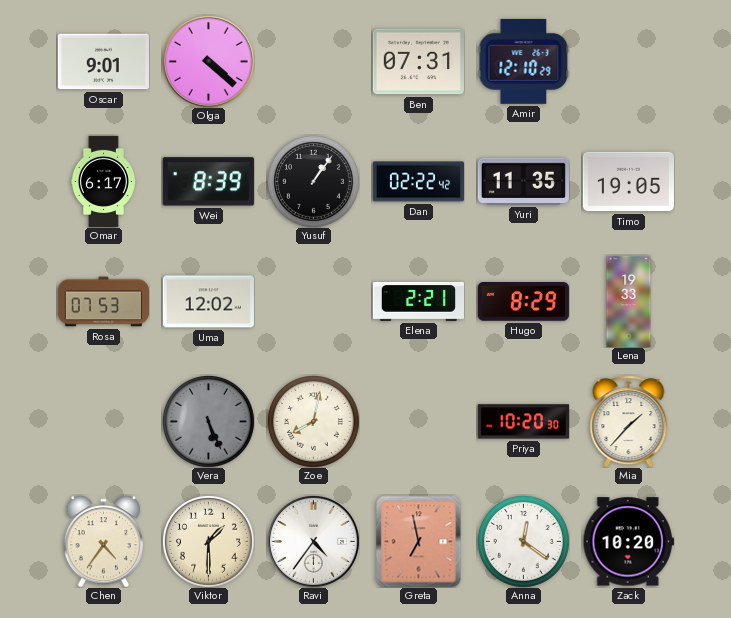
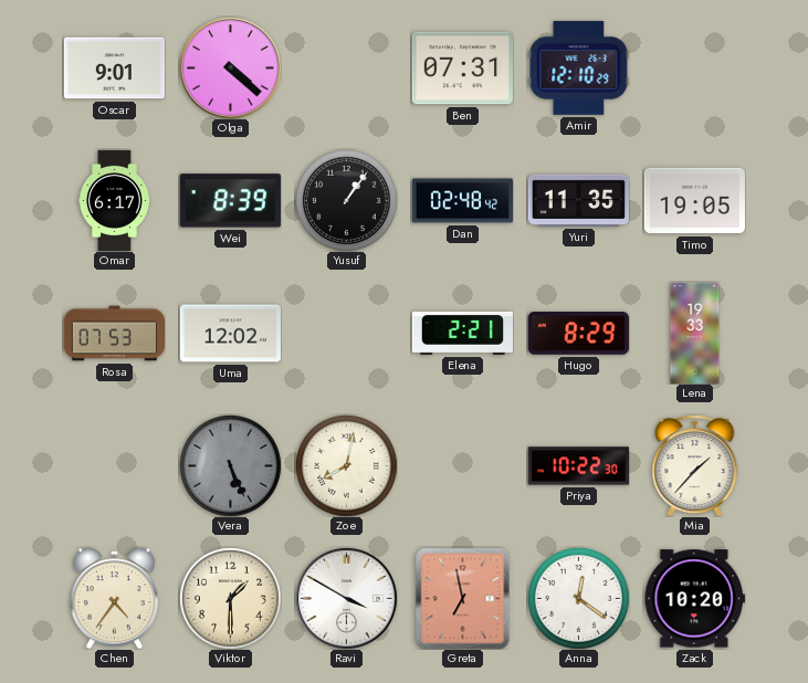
Dan: 02:22 -> 02:48
Priya: 10:20 -> 10:22
Ravi: 4:36 -> 3:50
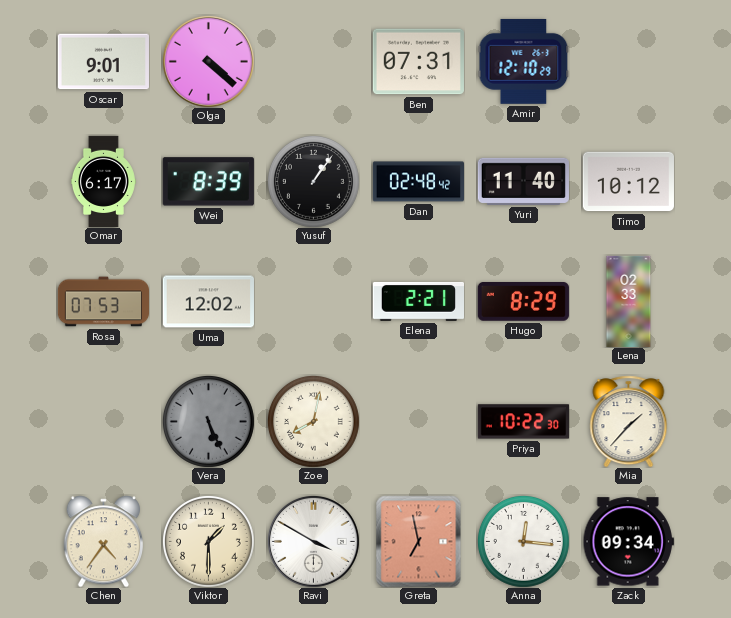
Yuri: 11:35 -> 11:40
Timo: 19:05 -> 10:12
Lena: 19:33 -> 02:33
Anna: 12:21 -> 12:16
Zack: 10:20 -> 09:34
